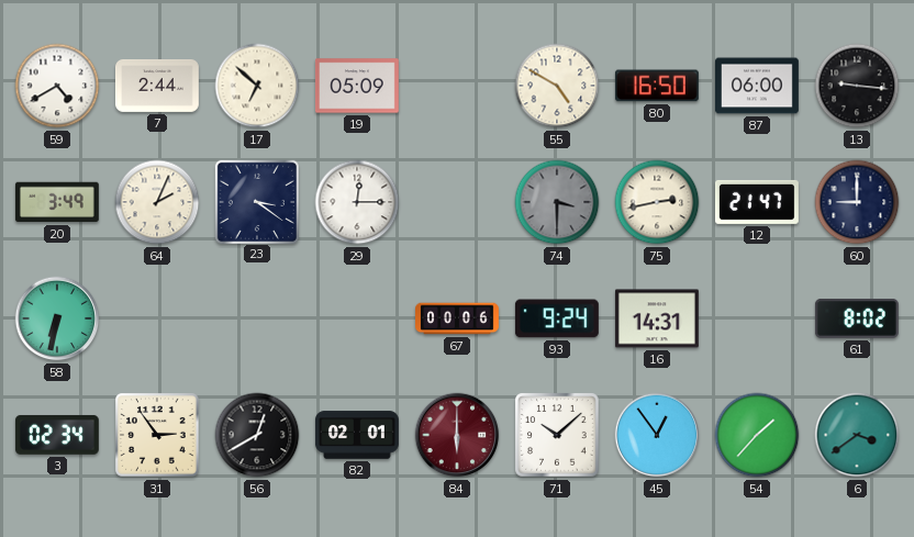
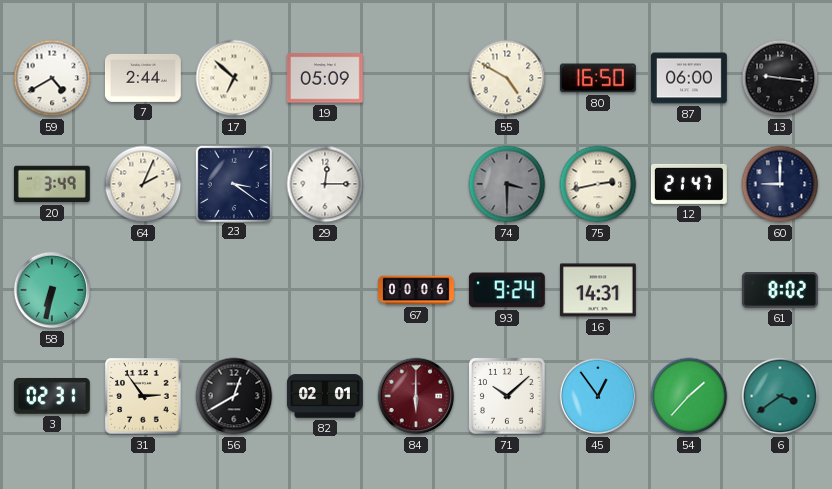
3: 02:34 -> 02:31
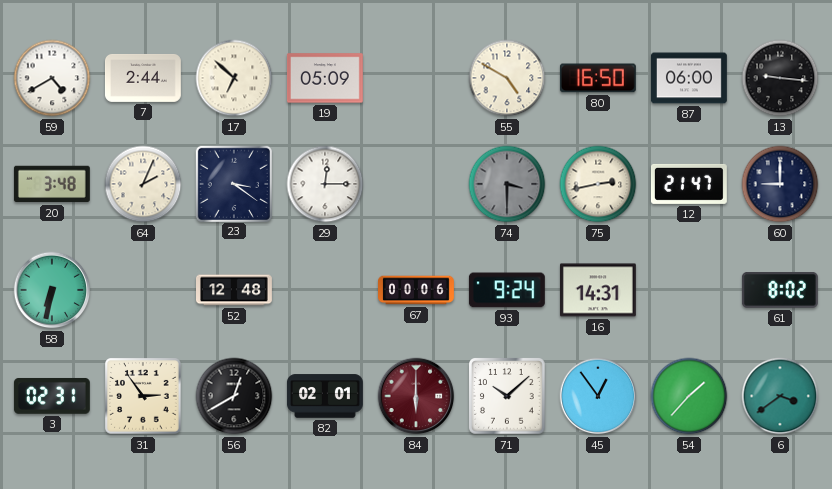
20: 3:49 -> 3:48
52: none -> 12:48
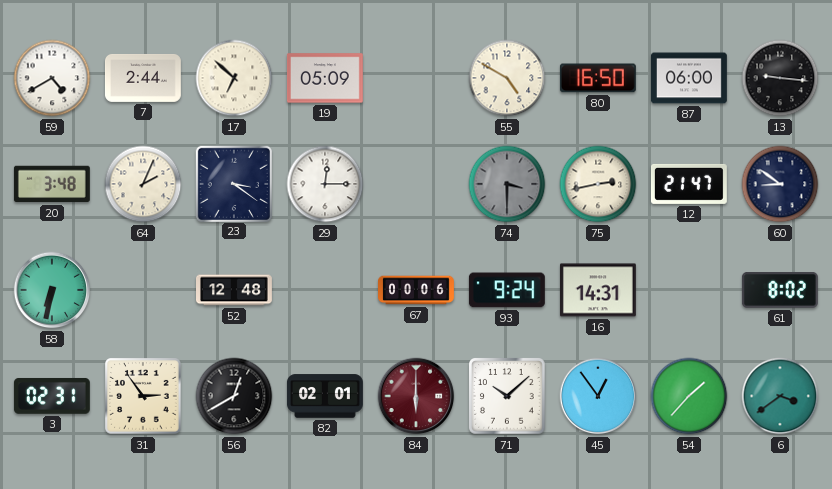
60: 9:00 -> 8:51
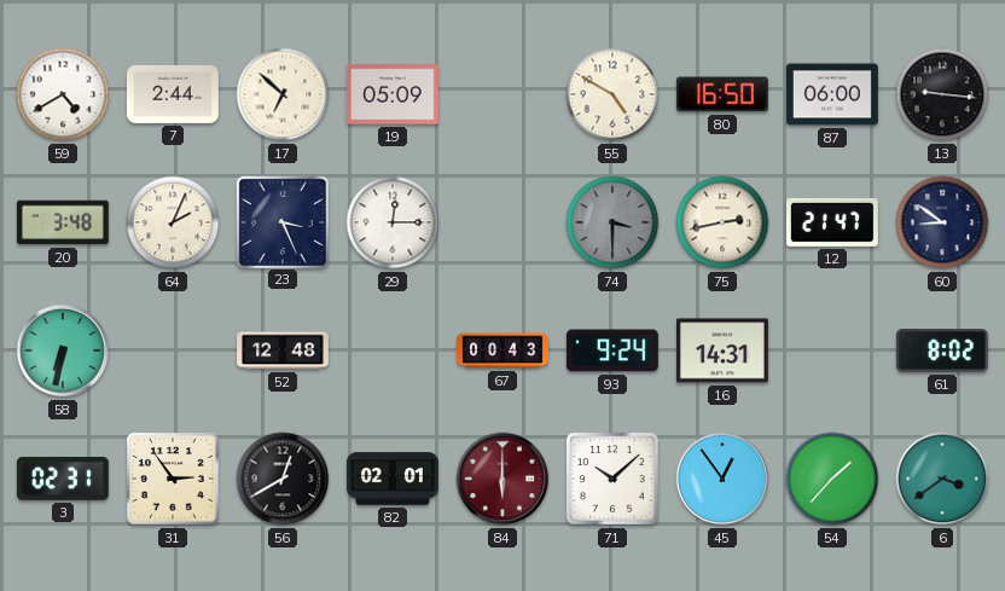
23: 3:21 -> 3:26
67: 00:06 -> 00:43
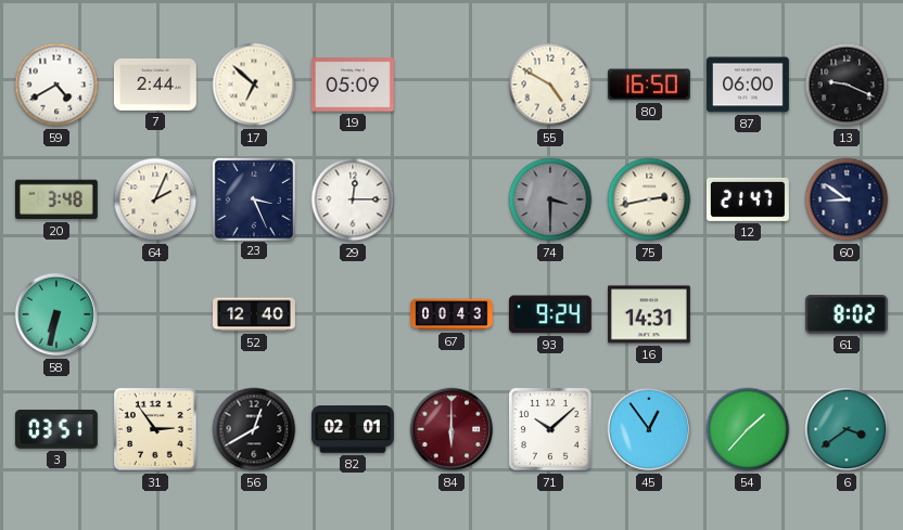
13: 9:16 -> 9:19
52: 12:48 -> 12:40
3: 02:31 -> 03:51
